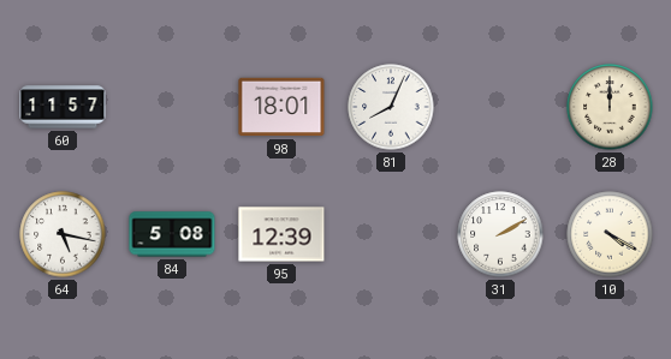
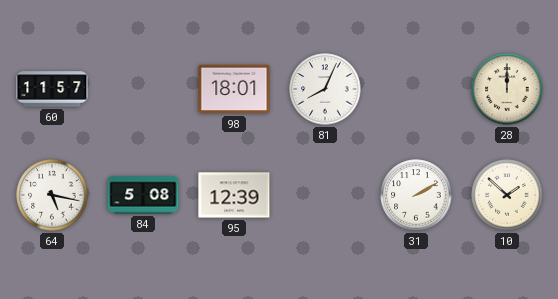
10: 4:20 -> 1:52
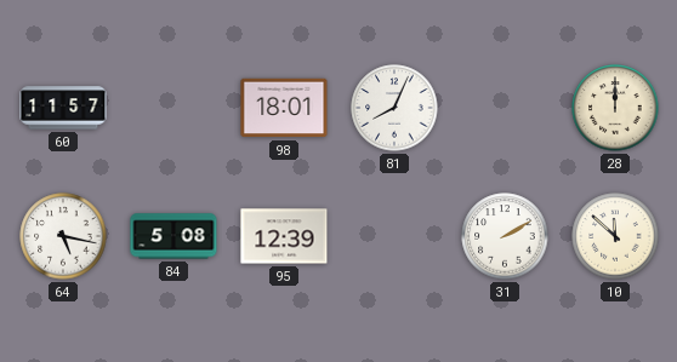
10: 1:52 -> 11:52
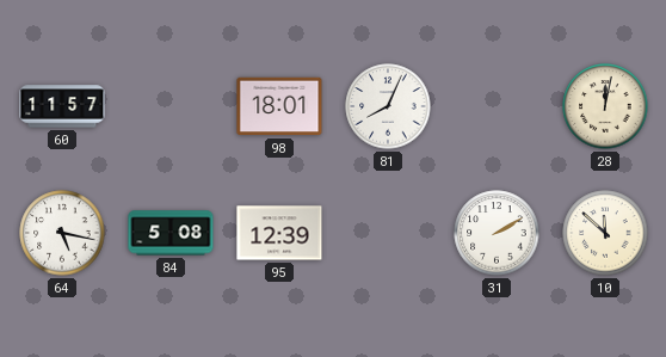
28: 12:00 -> 12:02
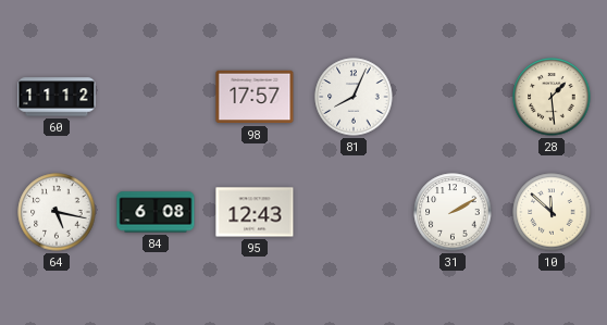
60: 11:57 -> 11:12
98: 18:01 -> 17:57
28: 12:02 -> 1:29
84: 5:08 -> 6:08
95: 12:39 -> 12:43
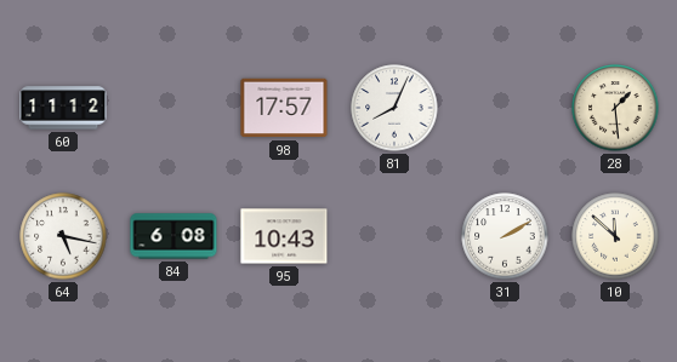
95: 12:43 -> 10:43
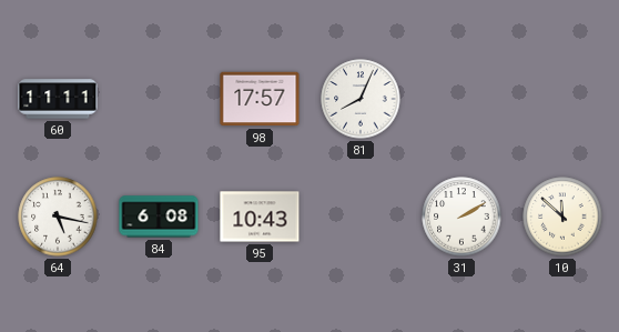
60: 11:12 -> 11:11
28: 1:29 -> none
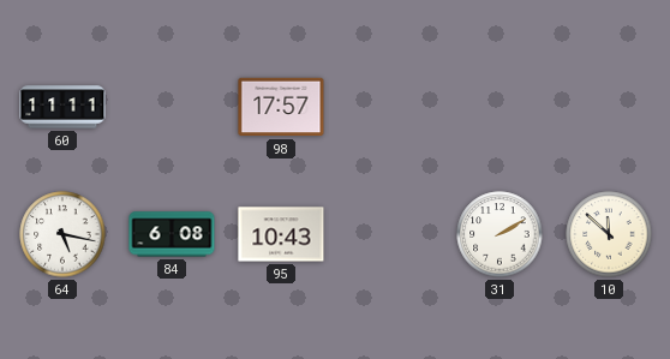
81: 8:04 -> none
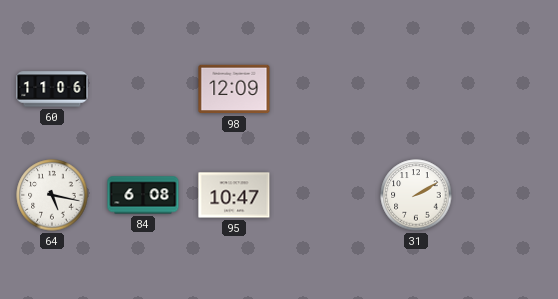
60: 11:11 -> 11:06
98: 17:57 -> 12:09
95: 10:43 -> 10:47
10: 11:52 -> none
